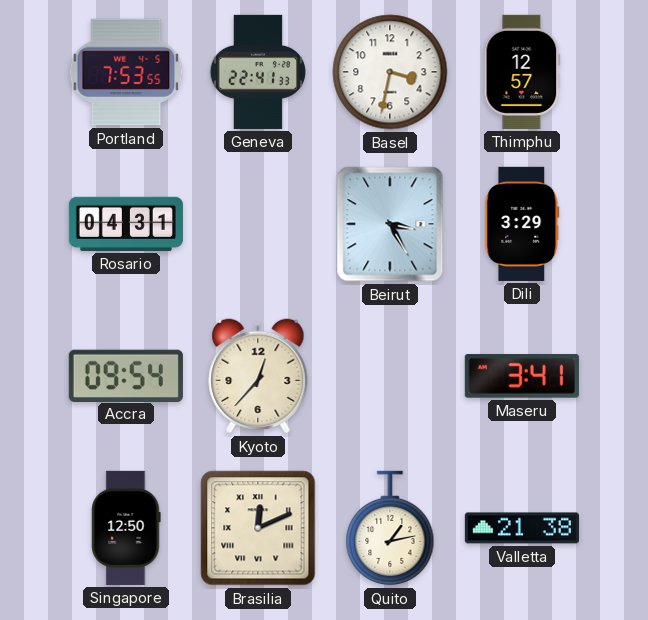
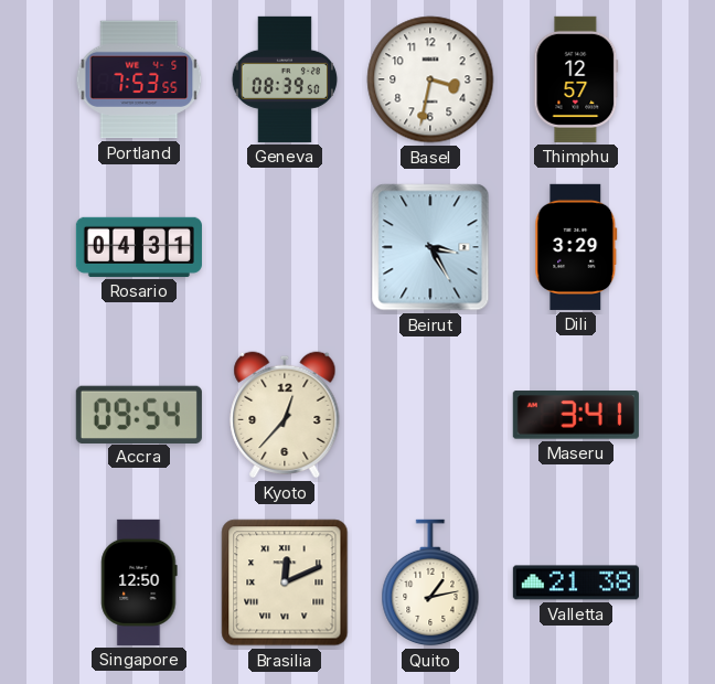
Geneva: 22:41 -> 08:39
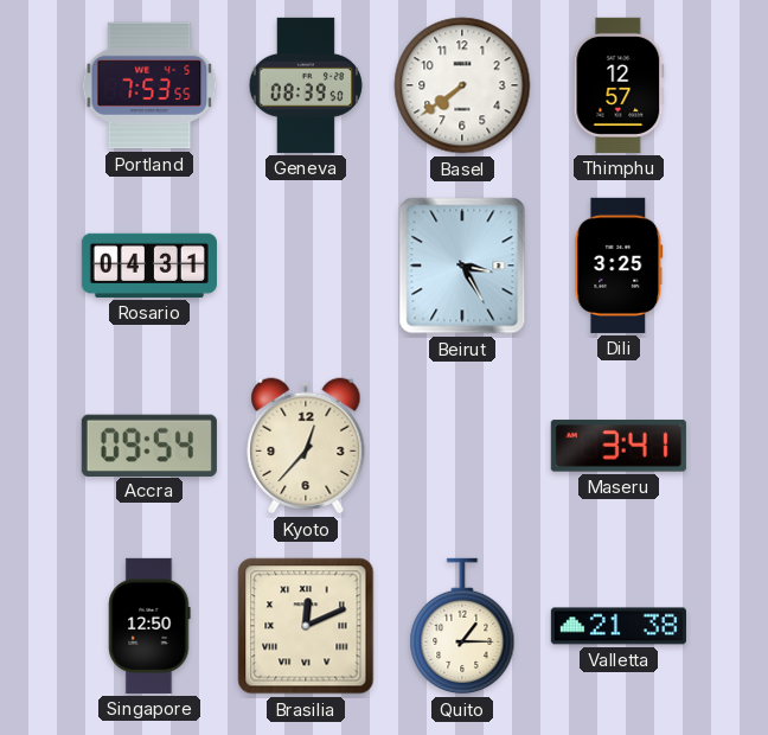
Basel: 3:32 -> 7:39
Dili: 3:29 -> 3:25
Quito: 1:13 -> 1:15
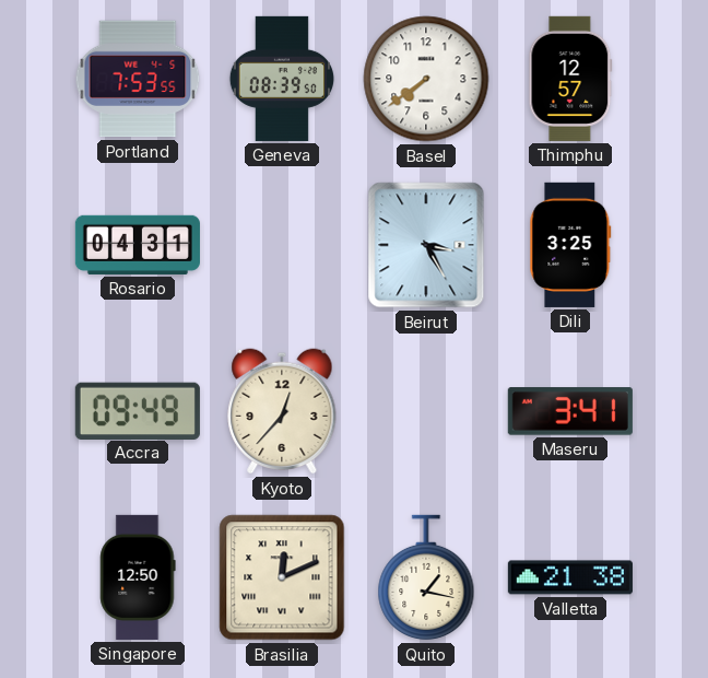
Accra: 09:54 -> 09:49
Quito: 1:15 -> 1:17
